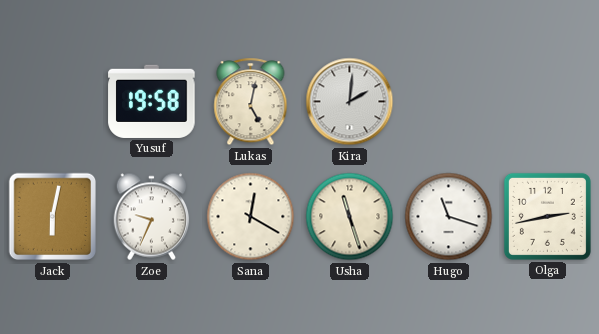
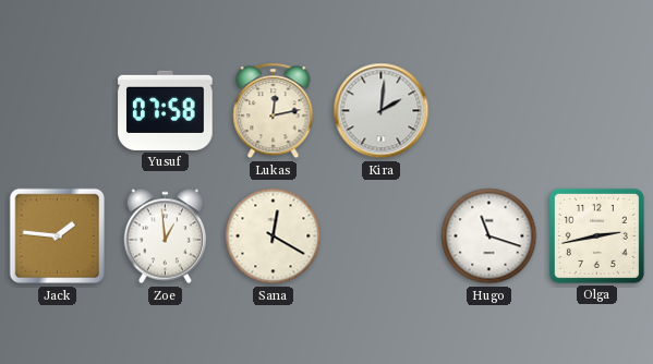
Yusuf: 19:58 -> 07:58
Lukas: 5:02 -> 12:13
Jack: 6:02 -> 1:46
Zoe: 9:34 -> 12:59
Usha: 11:27 -> none
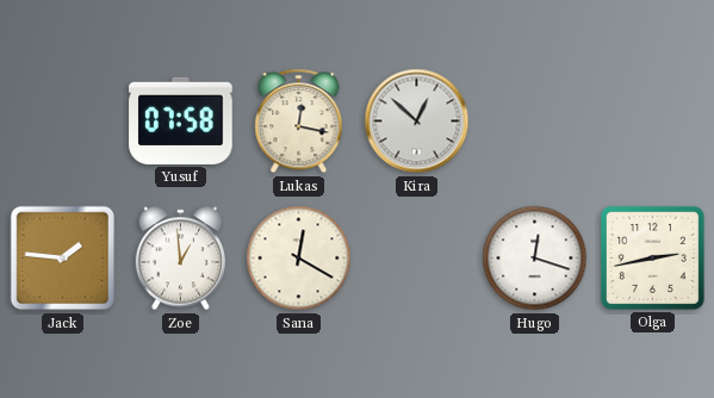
Lukas: 12:13 -> 12:17
Kira: 2:01 -> 12:52
Hugo: 11:18 -> 12:18
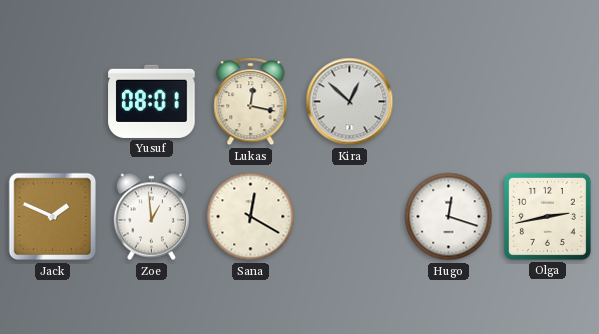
Yusuf: 07:58 -> 08:01
Jack: 1:46 -> 1:49
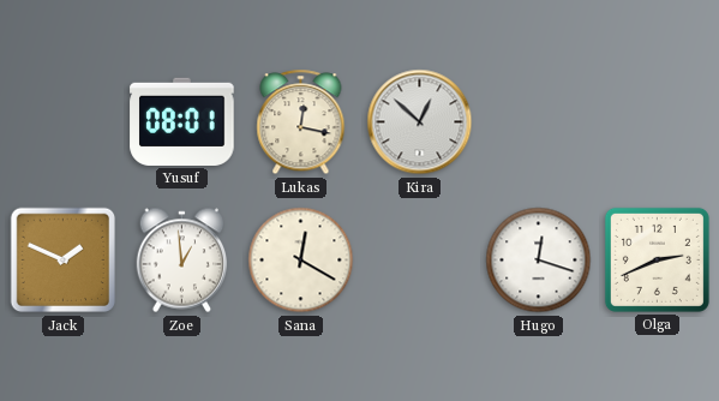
Olga: 2:43 -> 2:41
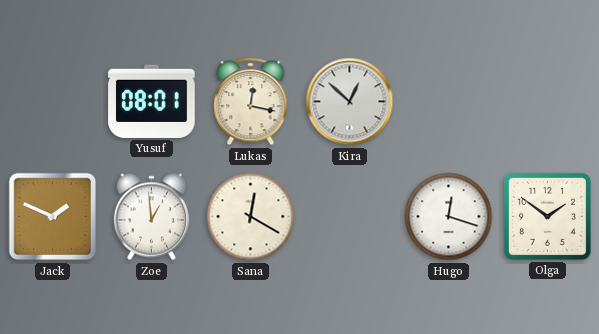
Olga: 2:41 -> 1:51
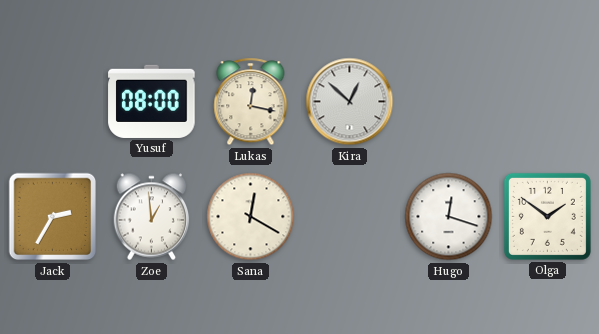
Yusuf: 08:01 -> 08:00
Jack: 1:49 -> 2:35
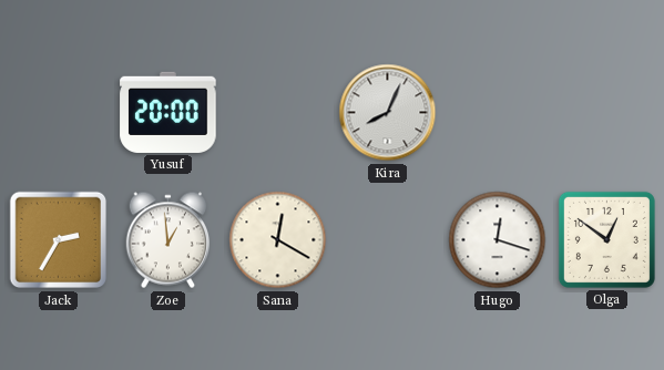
Yusuf: 08:00 -> 20:00
Lukas: 12:17 -> none
Kira: 12:52 -> 8:04
Olga: 1:51 -> 12:51
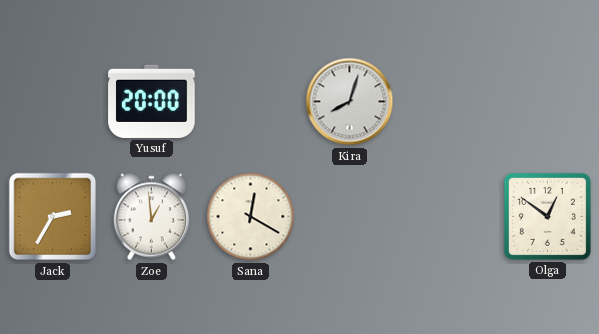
Kira: 8:04 -> 8:03
Hugo: 12:18 -> none
